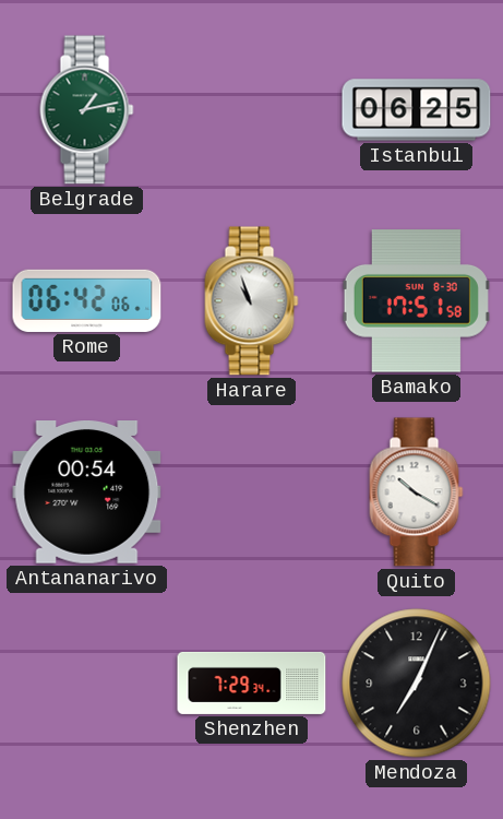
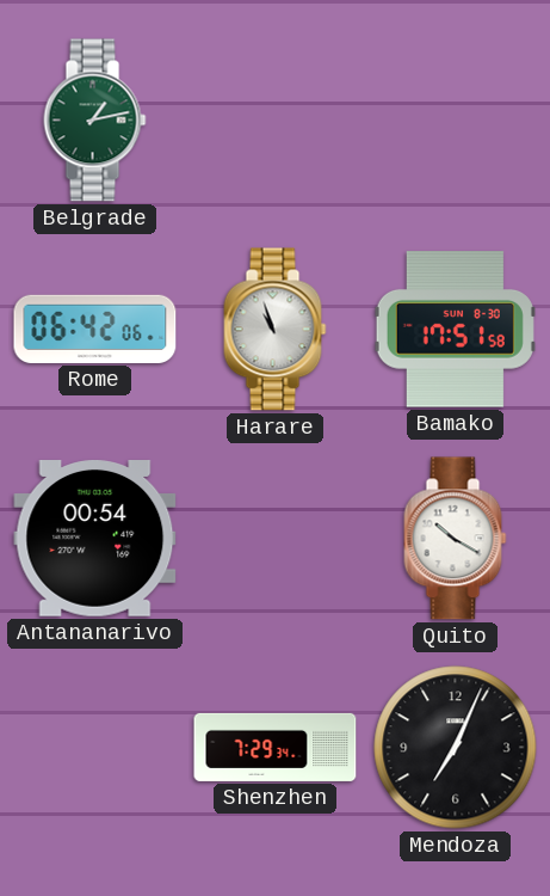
Istanbul: 06:25 -> none
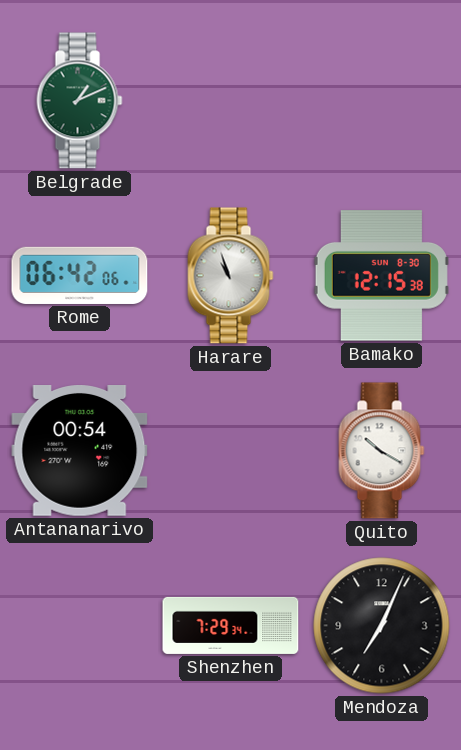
Belgrade: 1:13 -> 1:11
Bamako: 17:51 -> 12:15
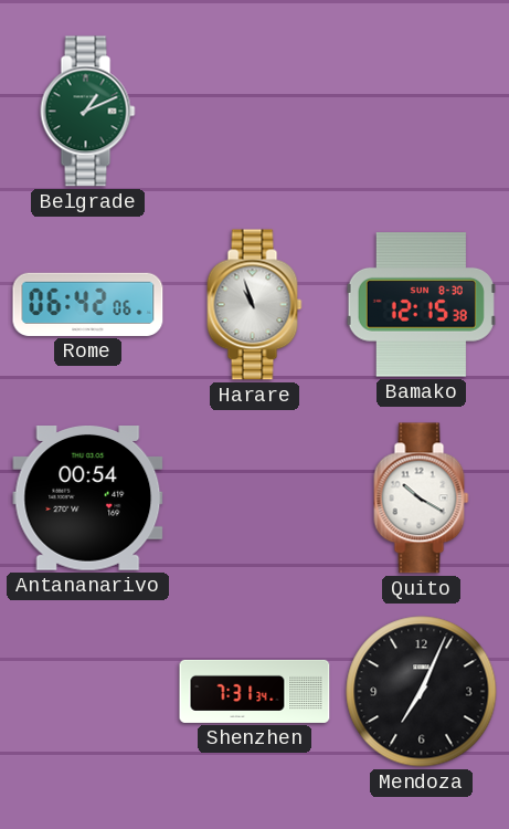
Shenzhen: 7:29 -> 7:31
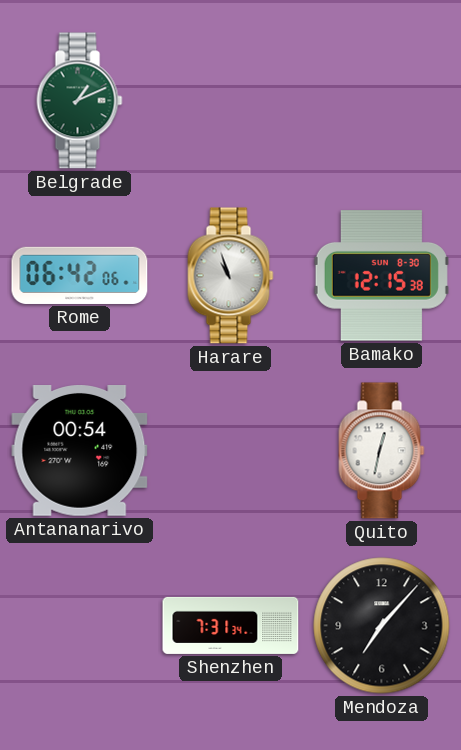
Quito: 10:20 -> 12:32
Mendoza: 7:04 -> 7:07
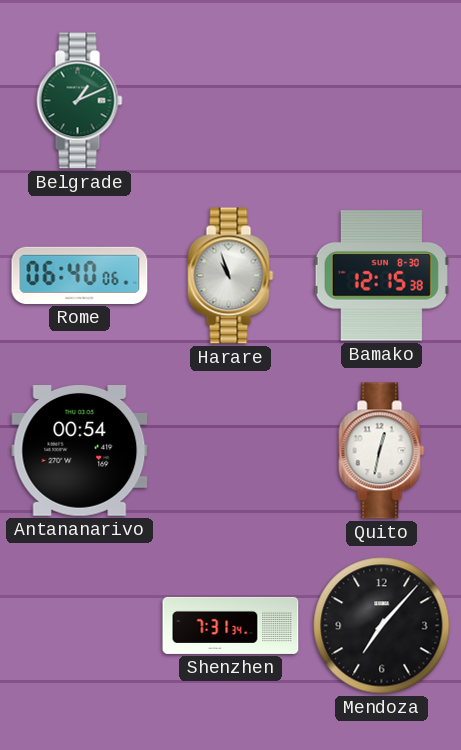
Rome: 06:42 -> 06:40
